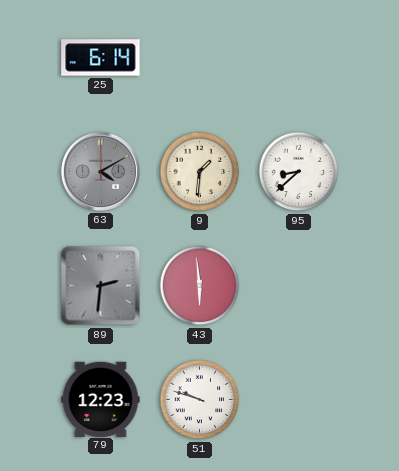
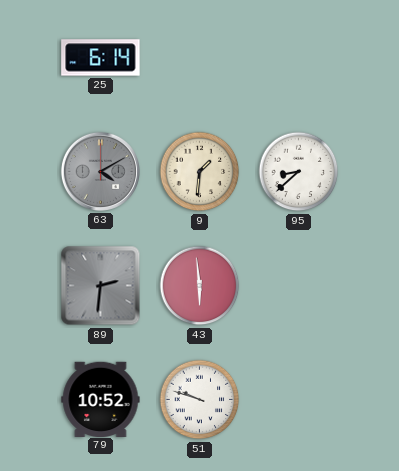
79: 12:23 -> 10:52
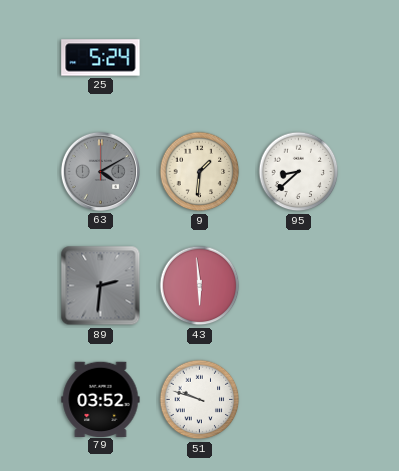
25: 6:14 -> 5:24
79: 10:52 -> 03:52
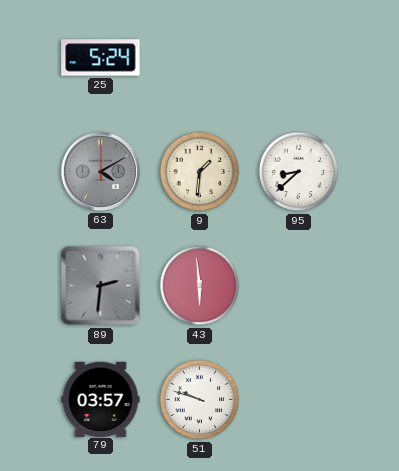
79: 03:52 -> 03:57
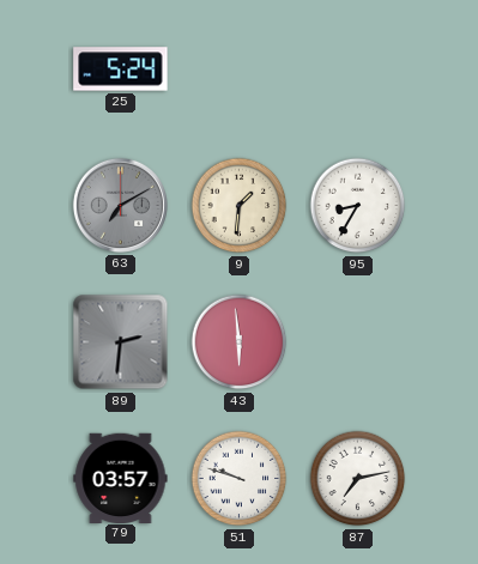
63: 4:10 -> 7:10
95: 8:38 -> 8:35
87: none -> 7:13
